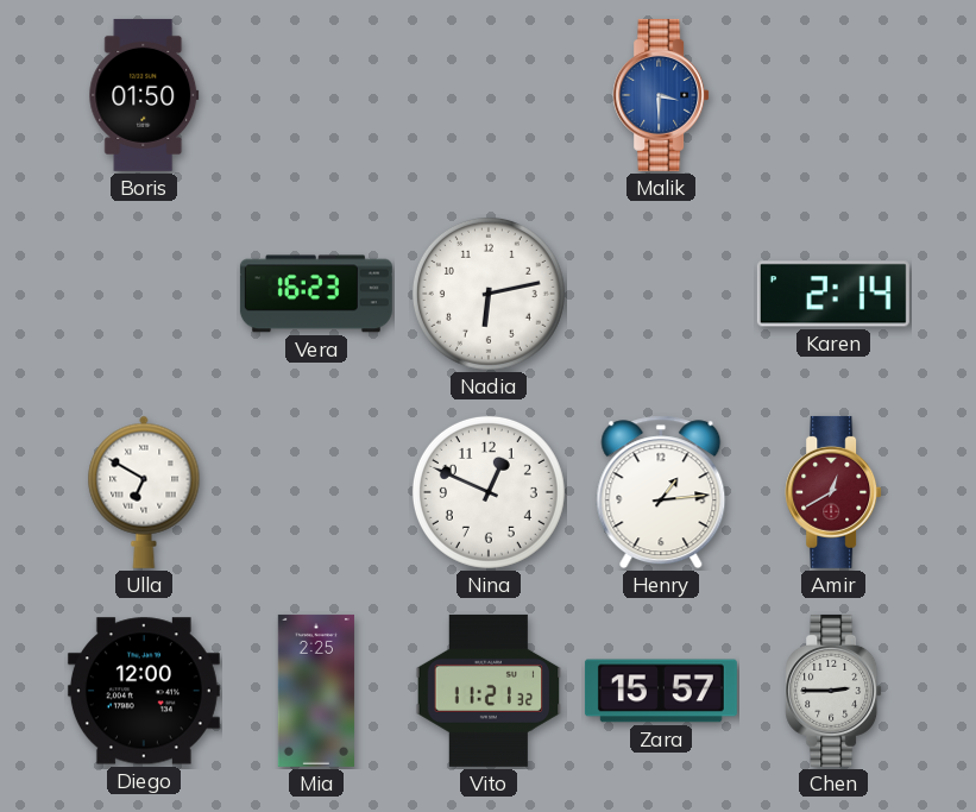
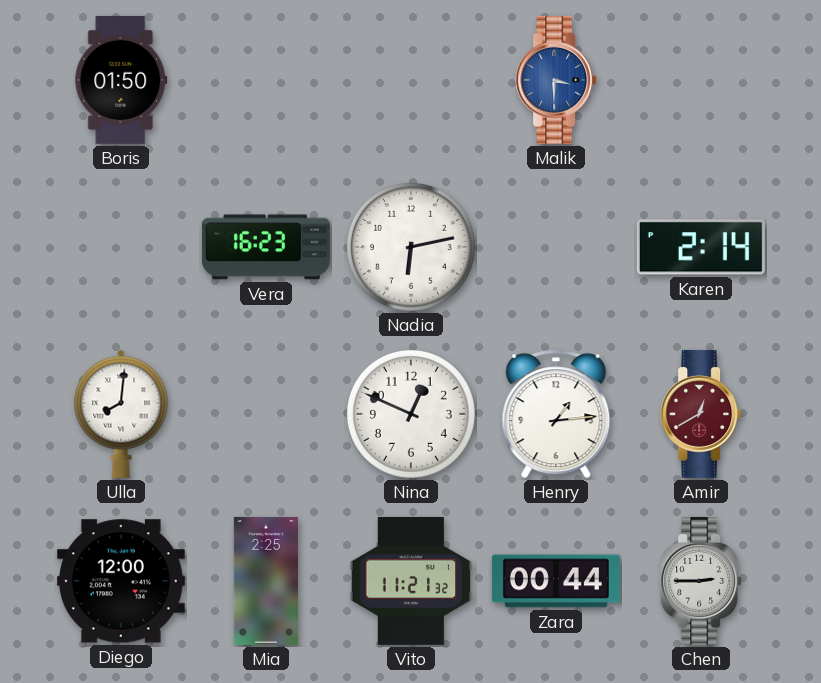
Ulla: 6:50 -> 8:01
Zara: 15:57 -> 00:44
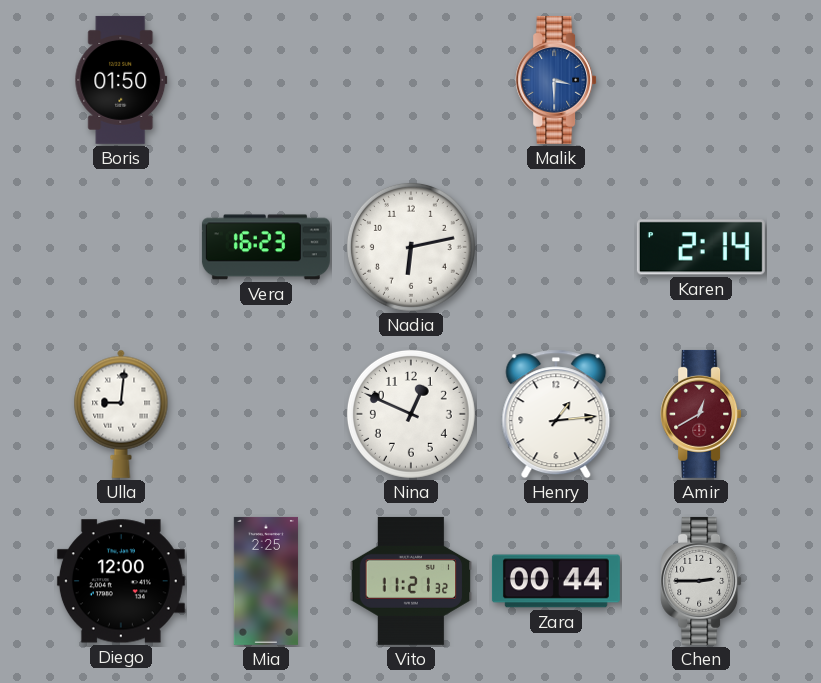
Ulla: 8:01 -> 9:01
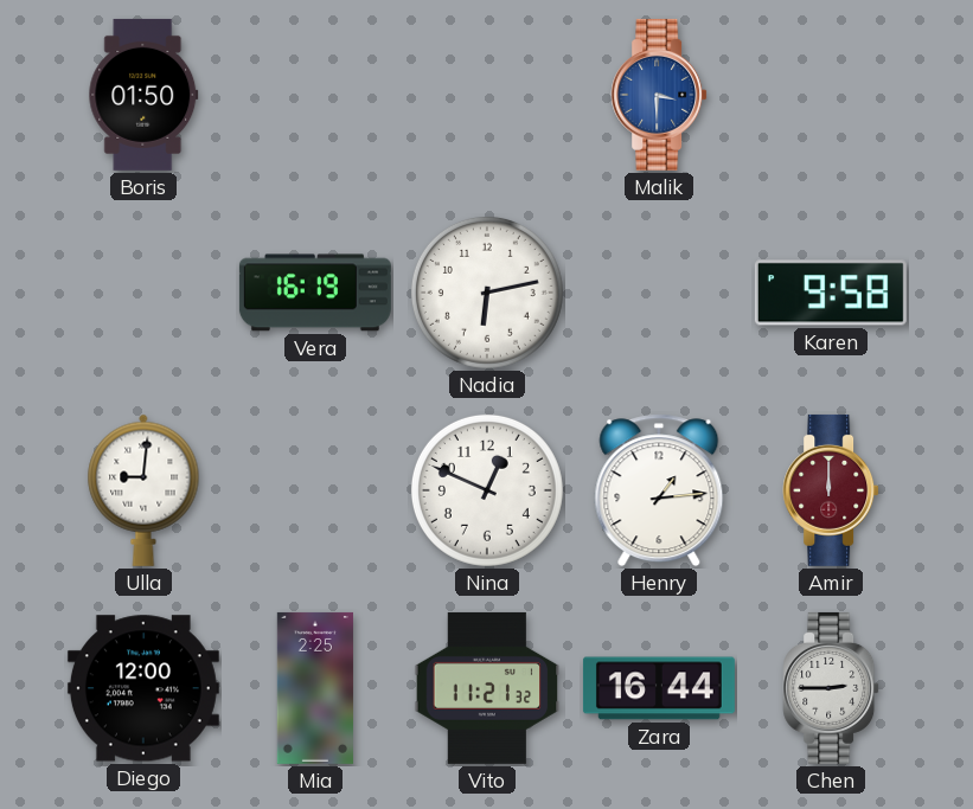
Vera: 16:23 -> 16:19
Karen: 2:14 -> 9:58
Amir: 12:40 -> 12:00
Zara: 00:44 -> 16:44
